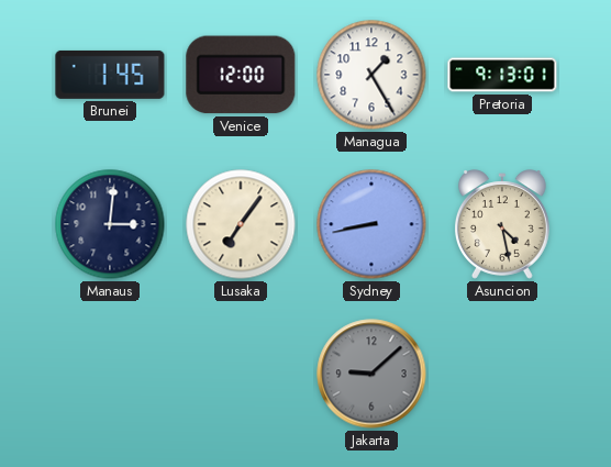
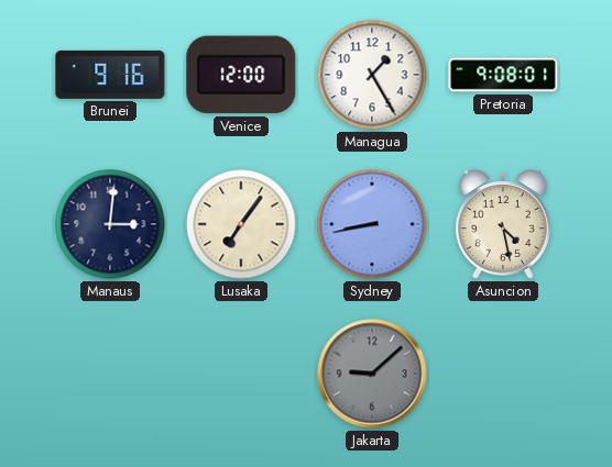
Brunei: 1:45 -> 9:16
Pretoria: 9:13 -> 9:08
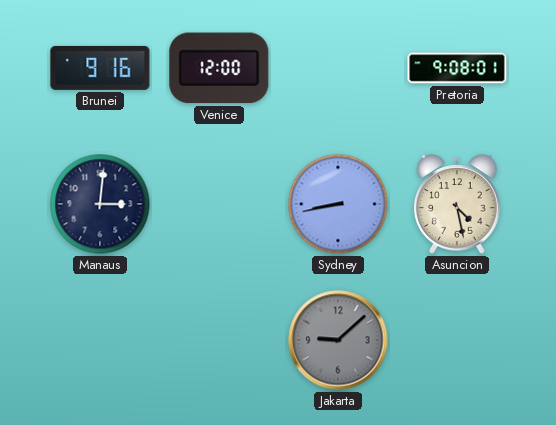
Managua: 1:25 -> none
Lusaka: 7:06 -> none
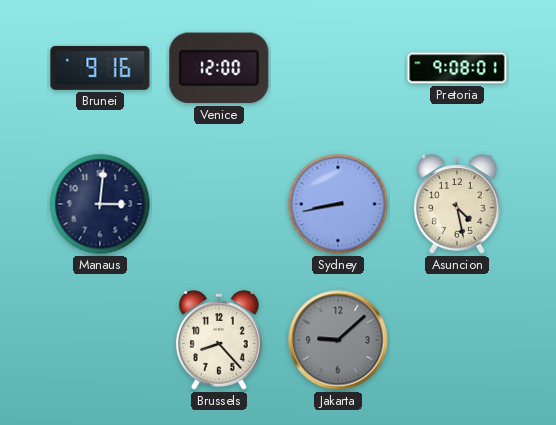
Brussels: none -> 8:23
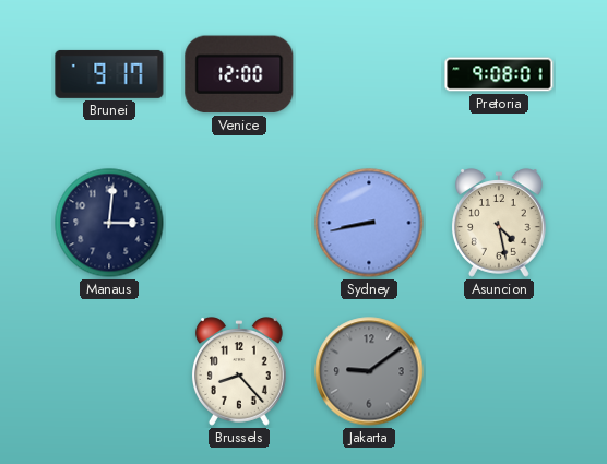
Brunei: 9:16 -> 9:17
Jakarta: 9:08 -> 9:09
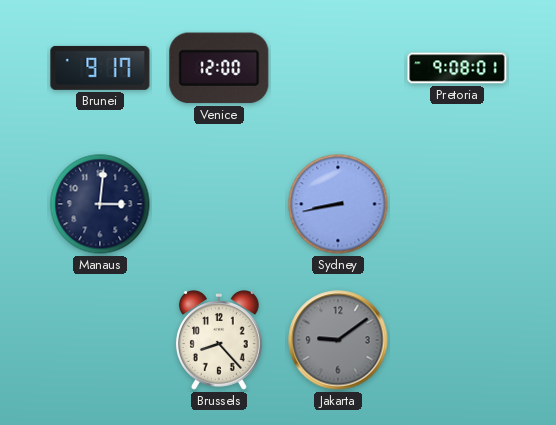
Asuncion: 4:28 -> none
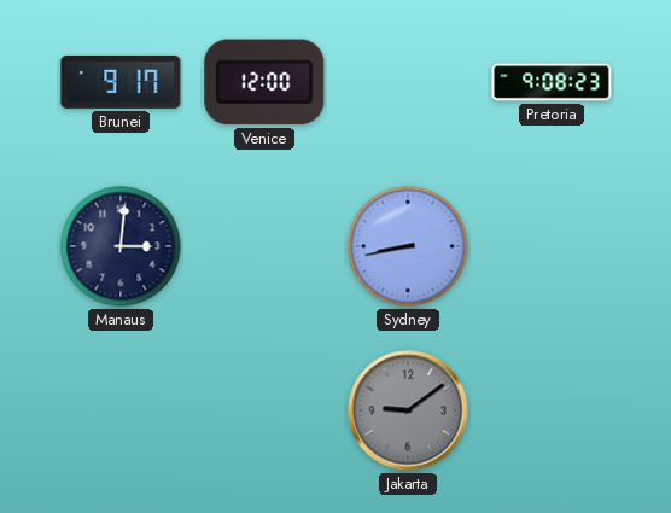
Pretoria: 9:08:01 -> 9:08:23
Brussels: 8:23 -> none
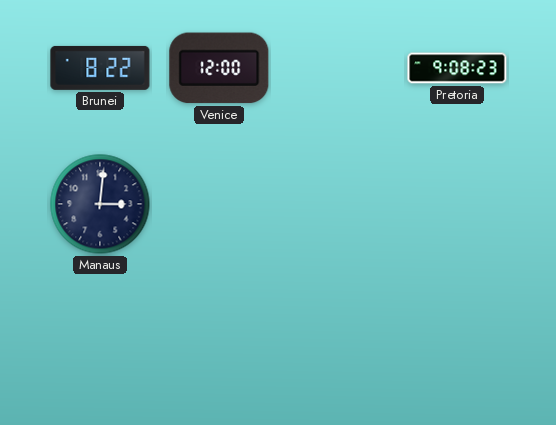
Brunei: 9:17 -> 8:22
Sydney: 8:43 -> none
Jakarta: 9:09 -> none
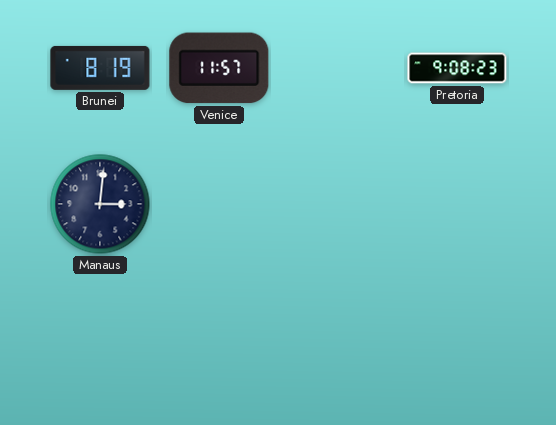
Brunei: 8:22 -> 8:19
Venice: 12:00 -> 11:57
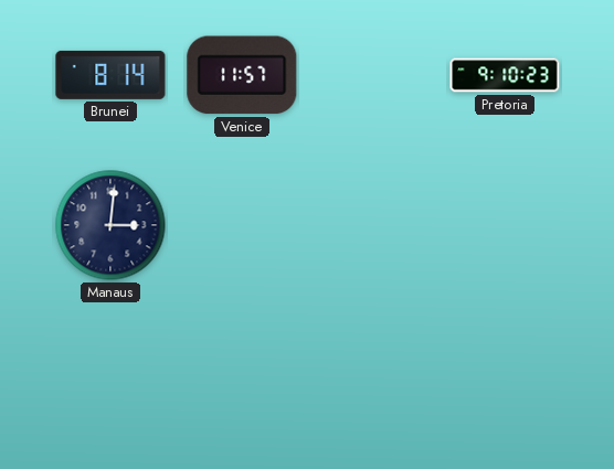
Brunei: 8:19 -> 8:14
Pretoria: 9:08 -> 9:10
